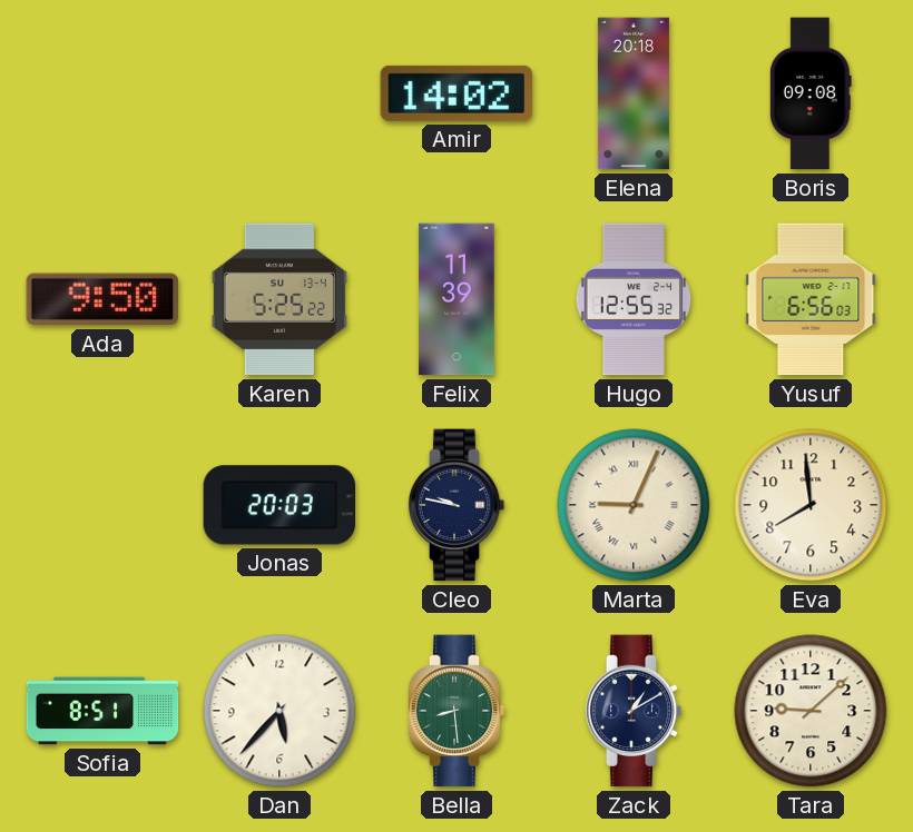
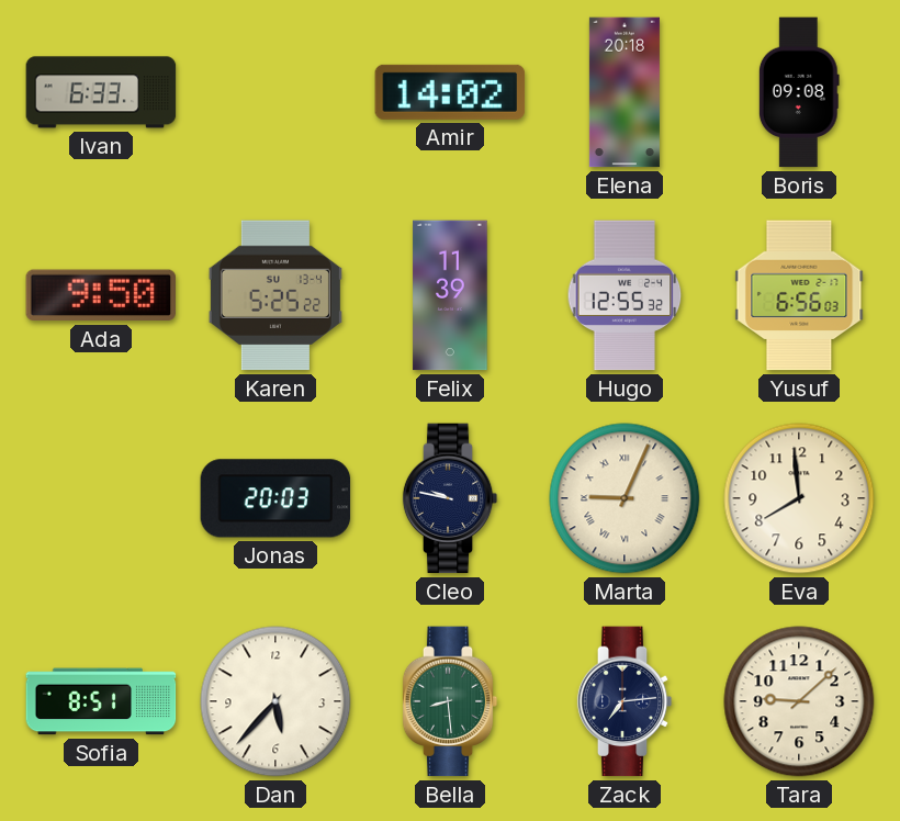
Ivan: none -> 6:33
Zack: 1:10 -> 7:14
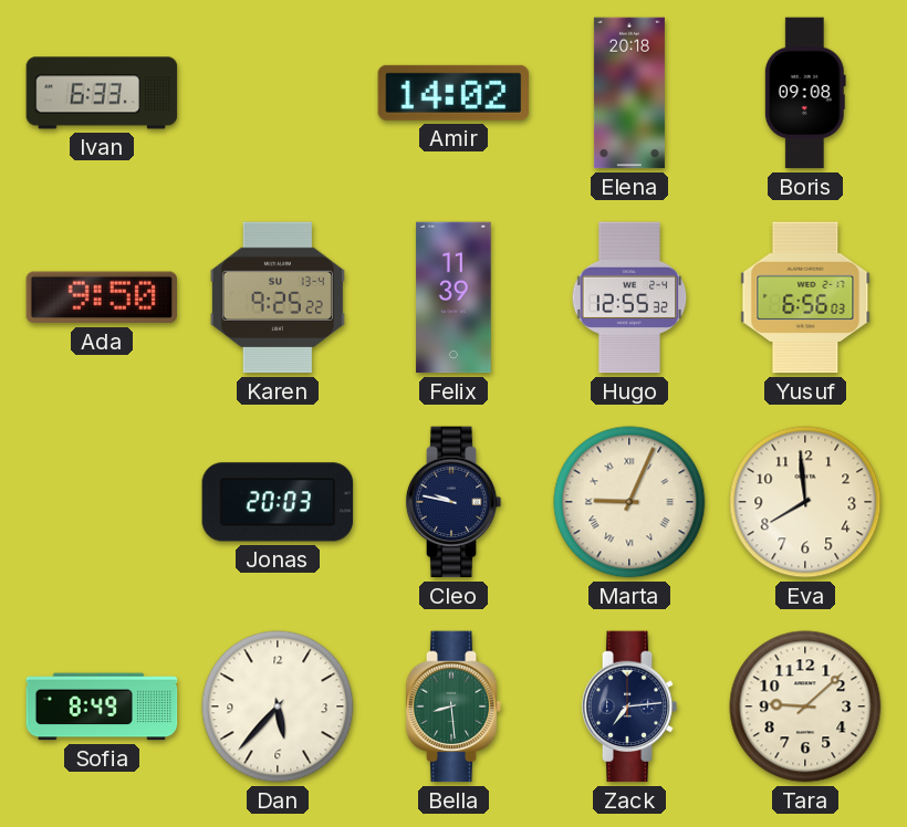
Karen: 5:25 -> 9:25
Sofia: 8:51 -> 8:49
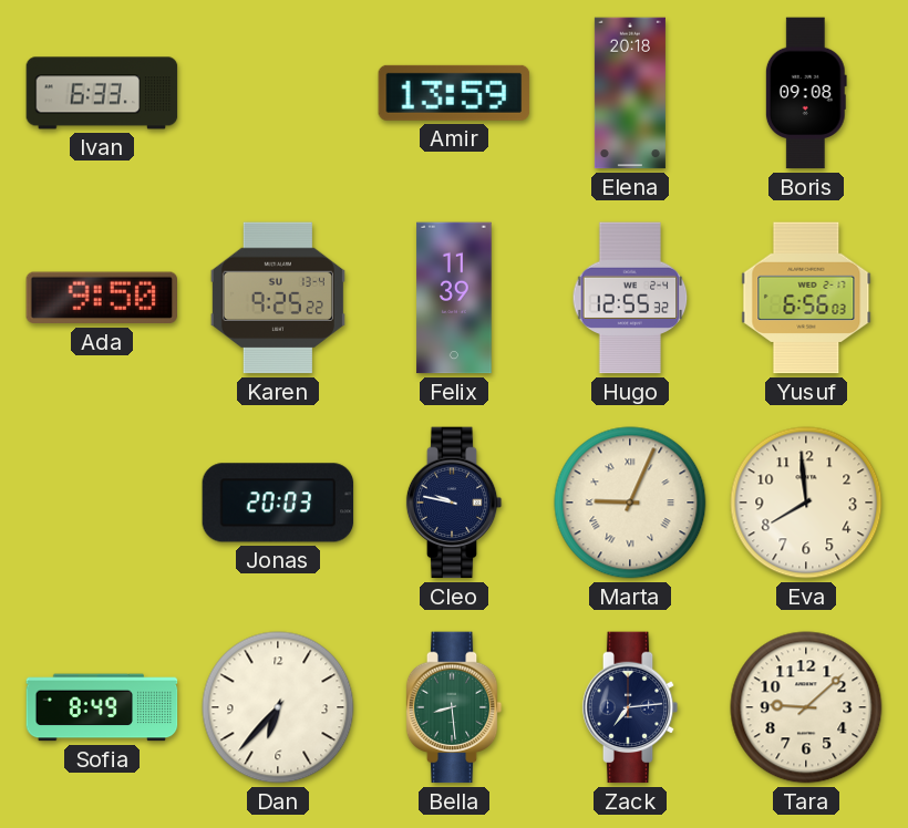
Amir: 14:02 -> 13:59
Dan: 5:37 -> 6:37
